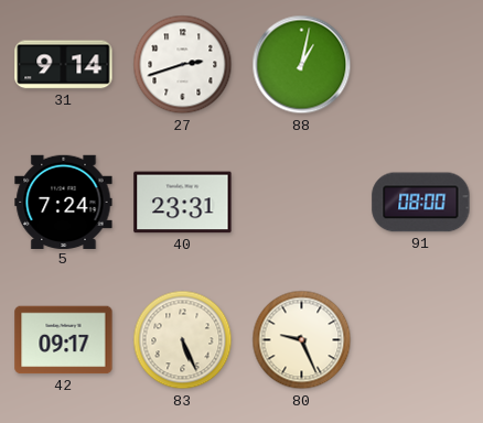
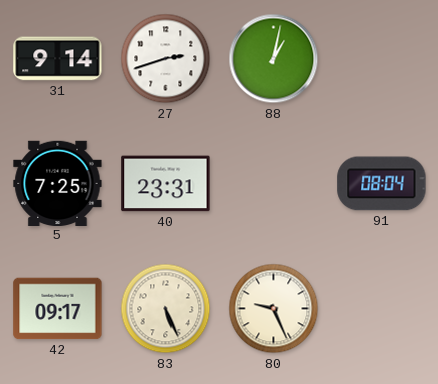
5: 7:24 -> 7:25
91: 08:00 -> 08:04
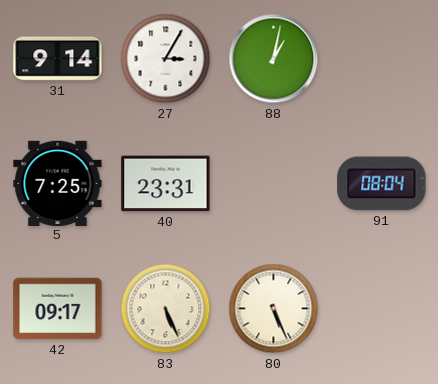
27: 2:42 -> 3:05
80: 9:26 -> 5:26
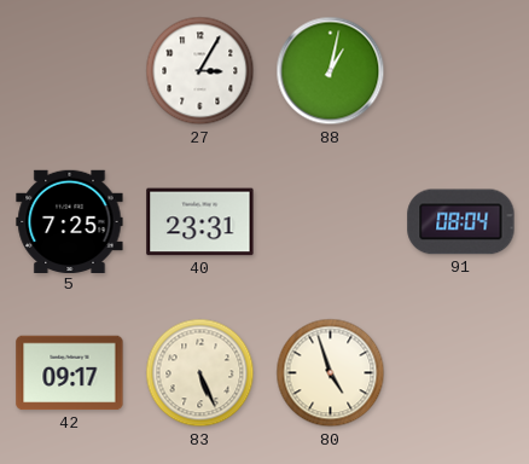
31: 9:14 -> none
80: 5:26 -> 4:57
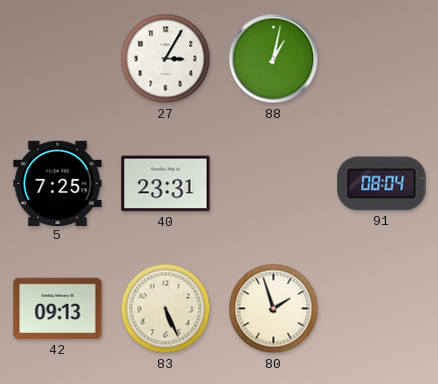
42: 09:17 -> 09:13
80: 4:57 -> 1:57
